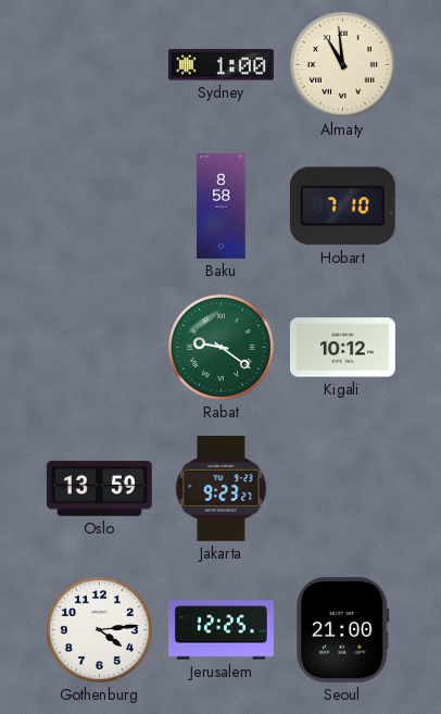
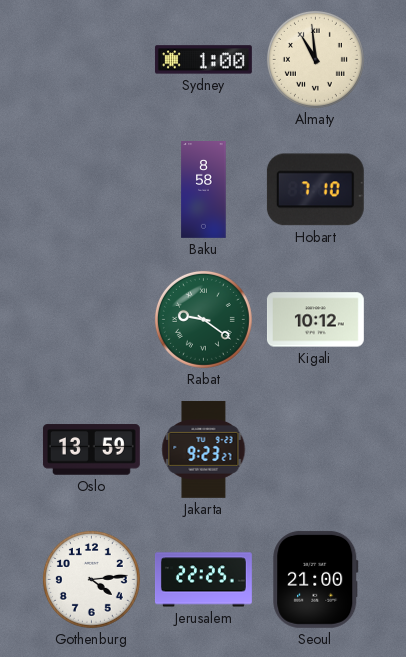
Jerusalem: 12:25 -> 22:25
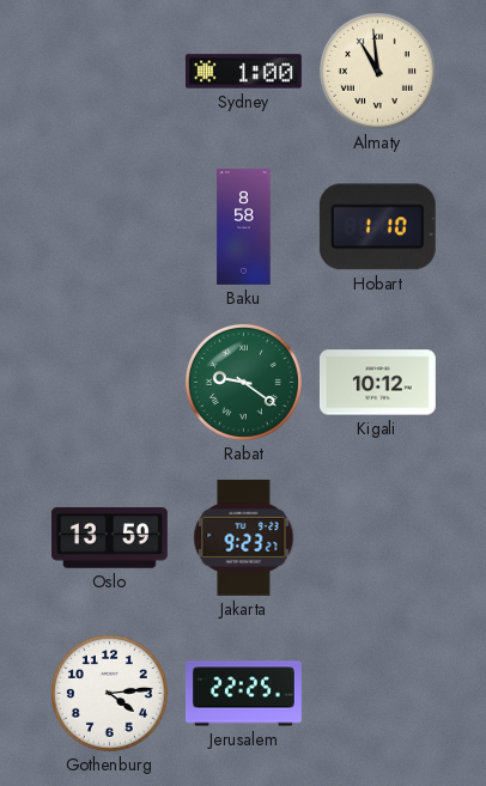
Hobart: 7:10 -> 1:10
Seoul: 21:00 -> none
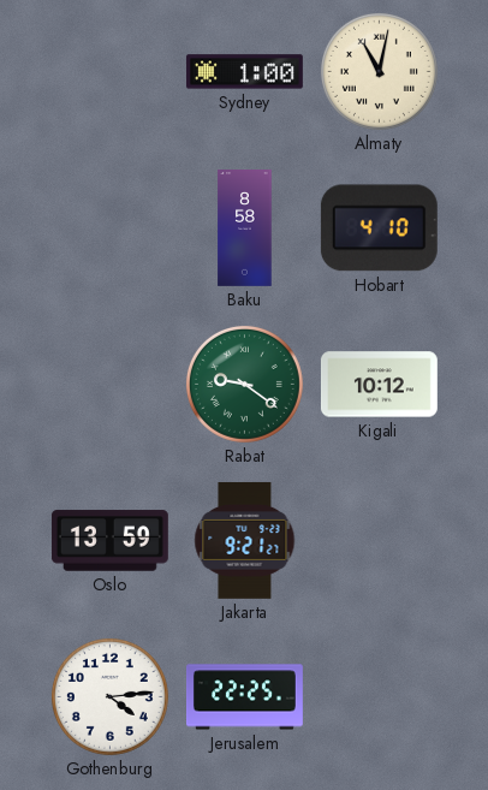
Almaty: 10:59 -> 11:02
Hobart: 1:10 -> 4:10
Jakarta: 9:23 -> 9:21
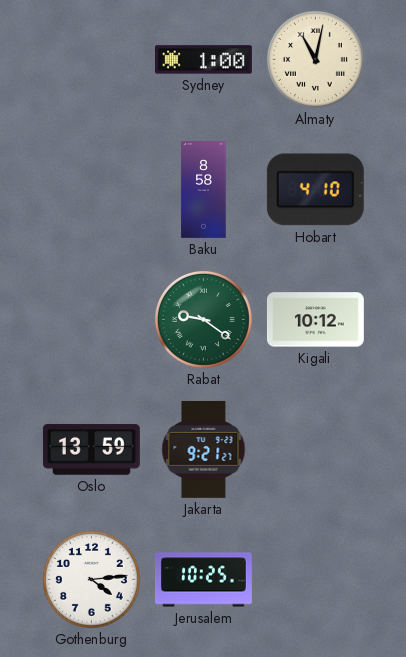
Jerusalem: 22:25 -> 10:25
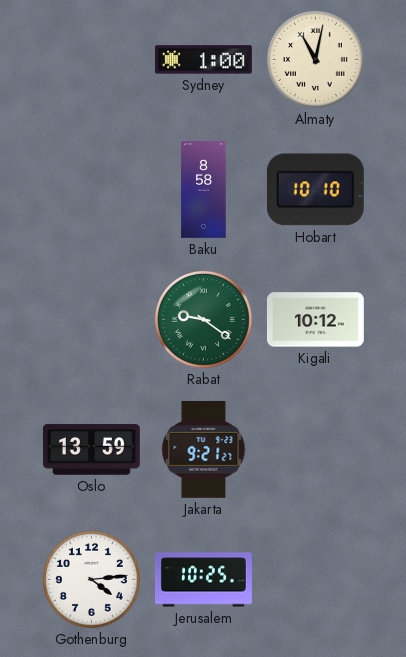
Hobart: 4:10 -> 10:10
